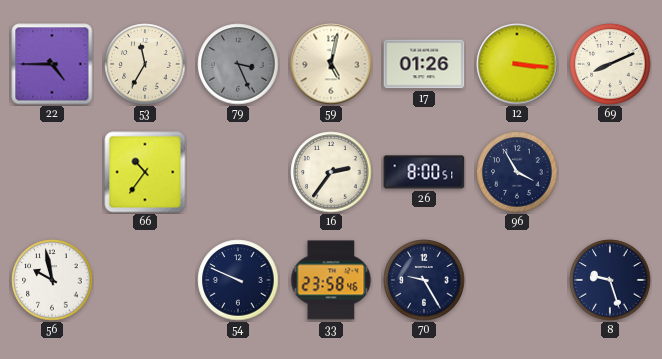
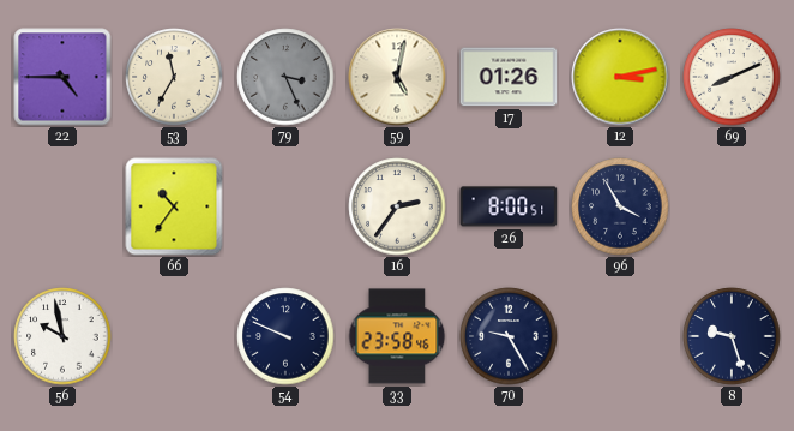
12: 3:16 -> 3:13
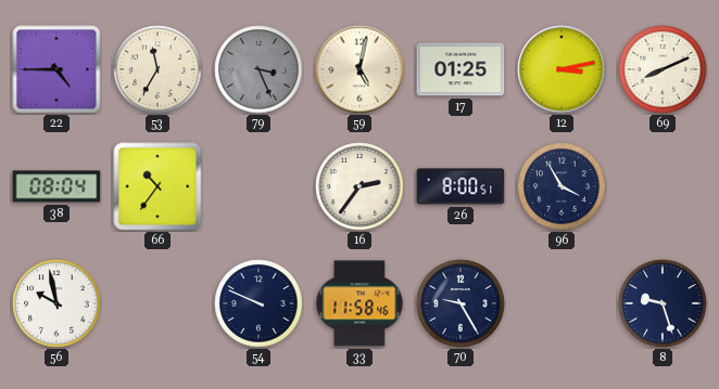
17: 01:26 -> 01:25
38: none -> 08:04
33: 23:58 -> 11:58
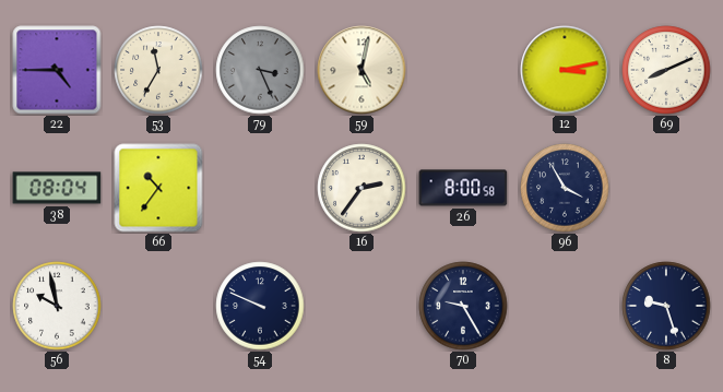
17: 01:25 -> none
26: 8:00:51 -> 8:00:58
33: 11:58 -> none
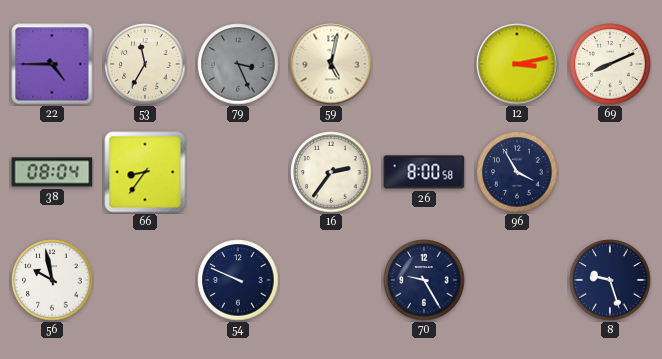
66: 10:36 -> 8:36
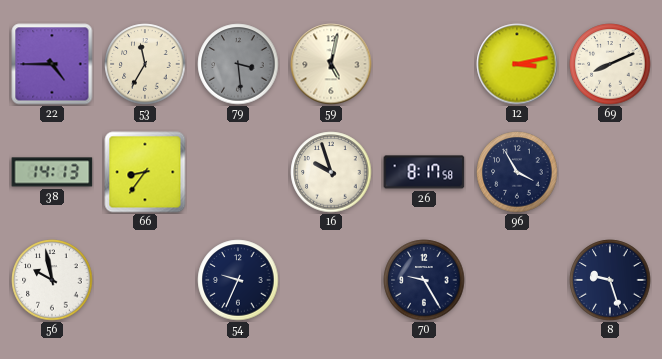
79: 3:26 -> 3:29
38: 08:04 -> 14:13
16: 2:36 -> 9:57
26: 8:00 -> 8:17
54: 9:49 -> 9:34
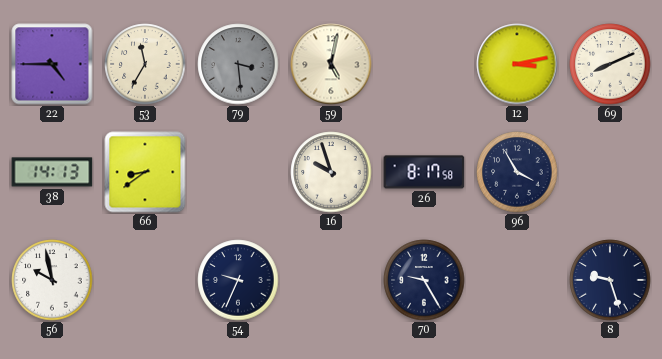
66: 8:36 -> 8:39
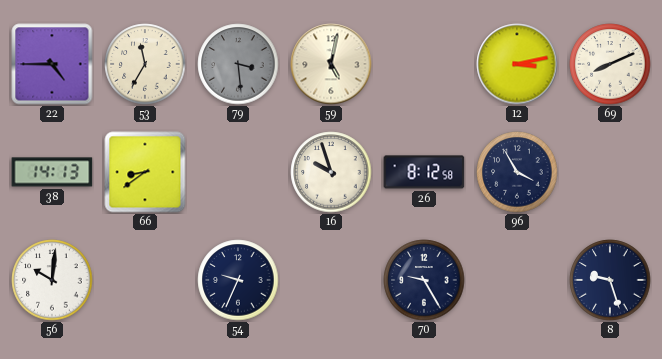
26: 8:17 -> 8:12
56: 9:58 -> 10:01
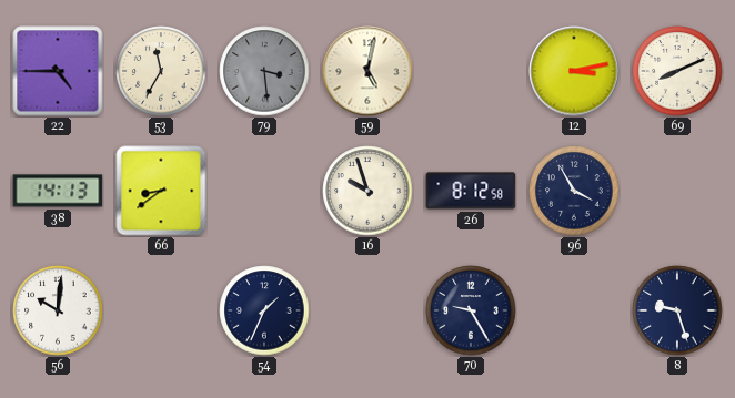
54: 9:34 -> 1:34
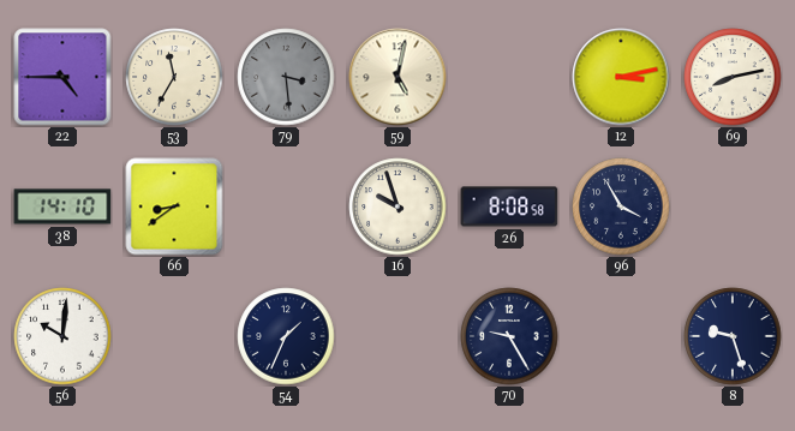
69: 8:11 -> 8:13
38: 14:13 -> 14:10
26: 8:12 -> 8:08
